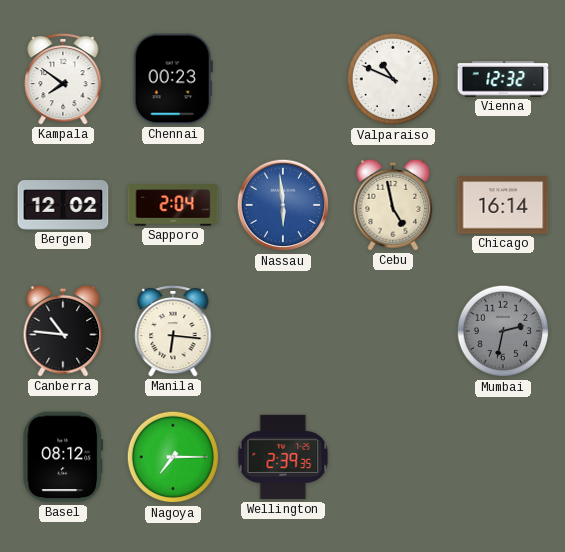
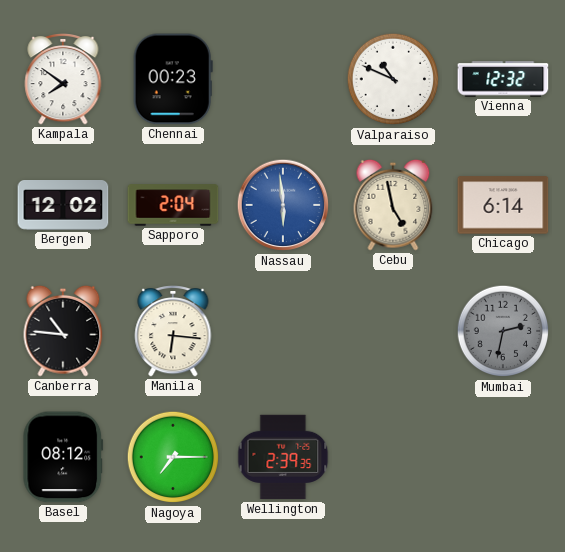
Chicago: 16:14 -> 6:14
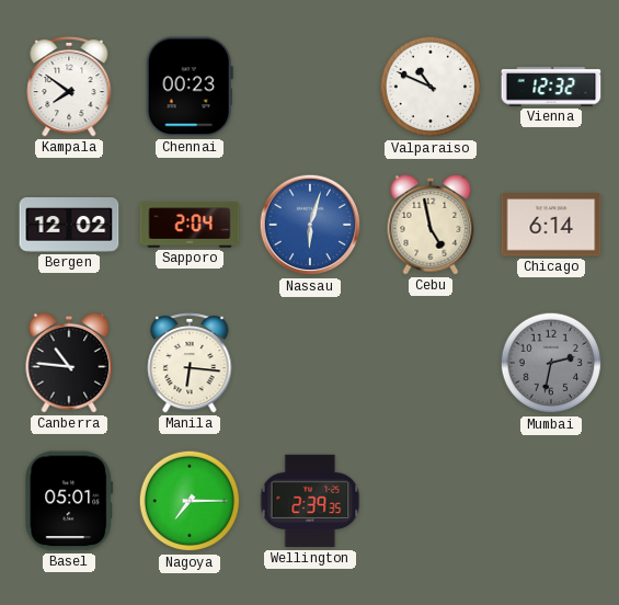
Nassau: 5:59 -> 6:03
Basel: 08:12 -> 05:01
